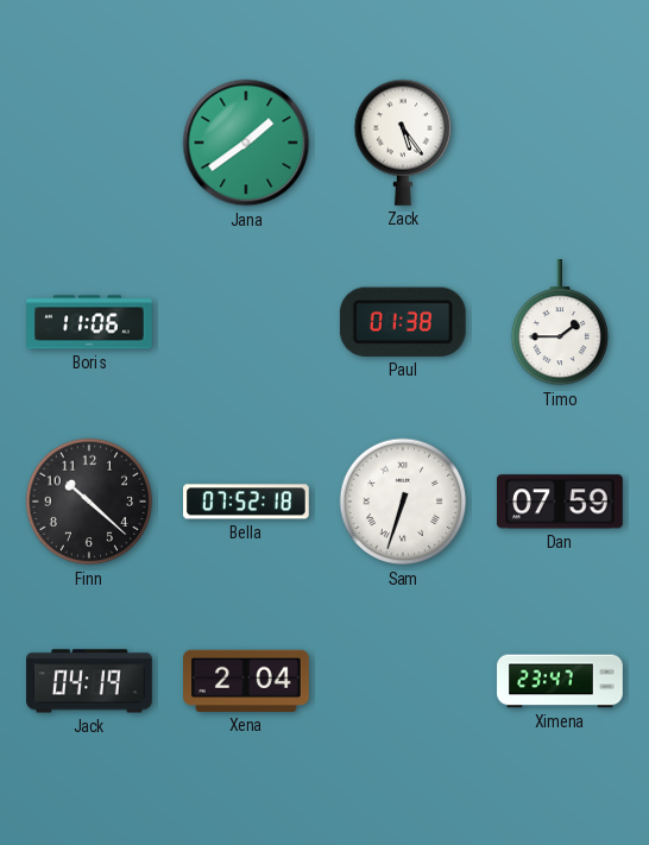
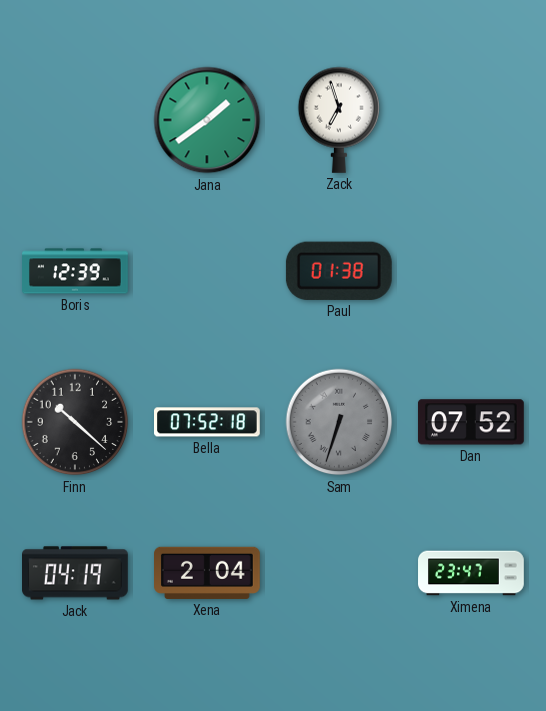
Zack: 5:24 -> 6:57
Boris: 11:06 -> 12:39
Timo: 1:45 -> none
Sam dial: white -> grey
Dan: 07:59 -> 07:52
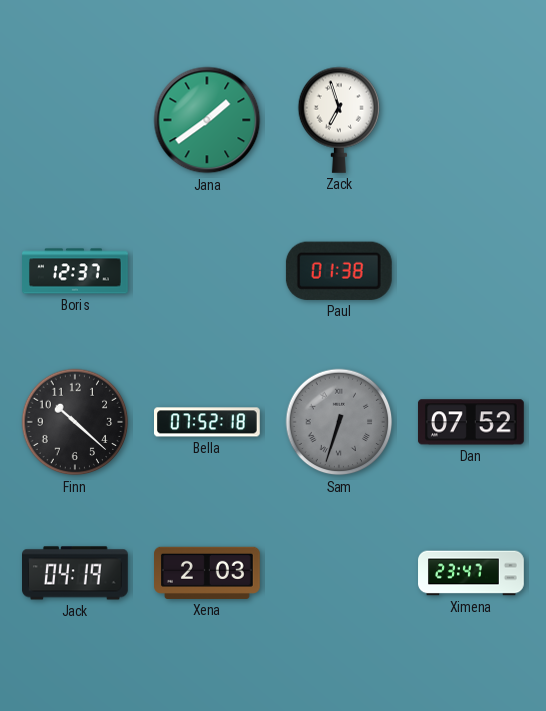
Boris: 12:39 -> 12:37
Xena: 2:04 -> 2:03
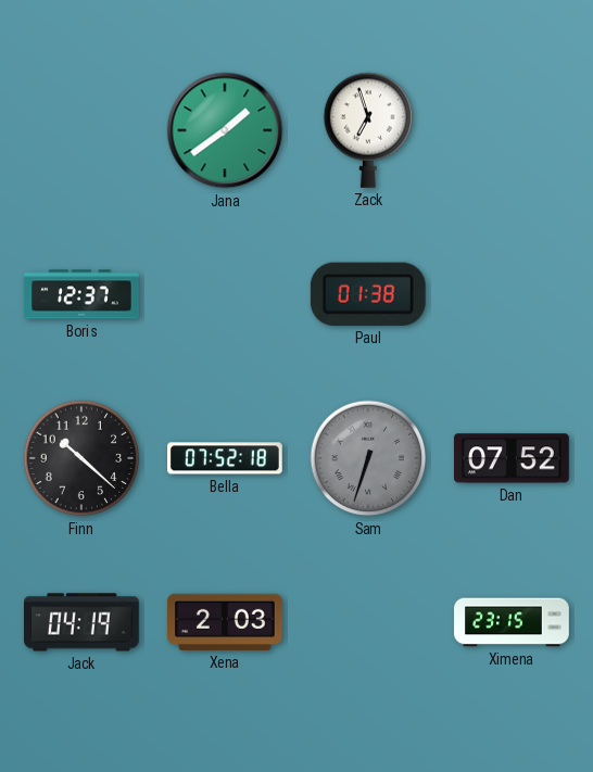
Ximena: 23:47 -> 23:15
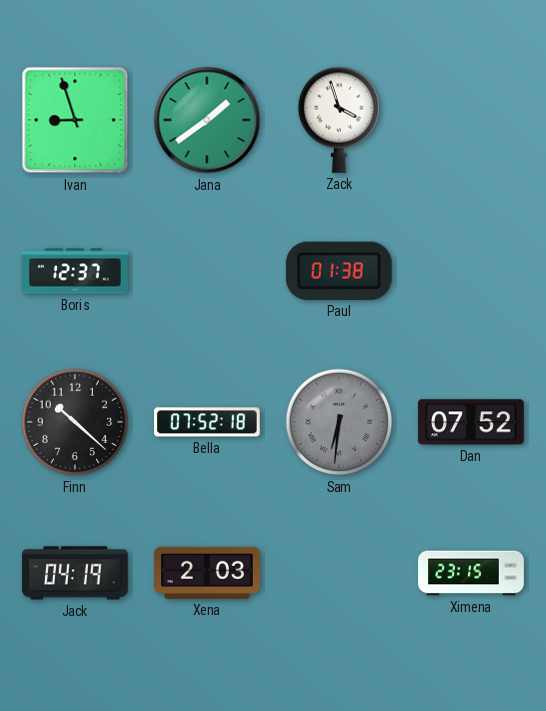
Ivan: none -> 8:57
Zack: 6:57 -> 3:57
Sam: 6:33 -> 6:31
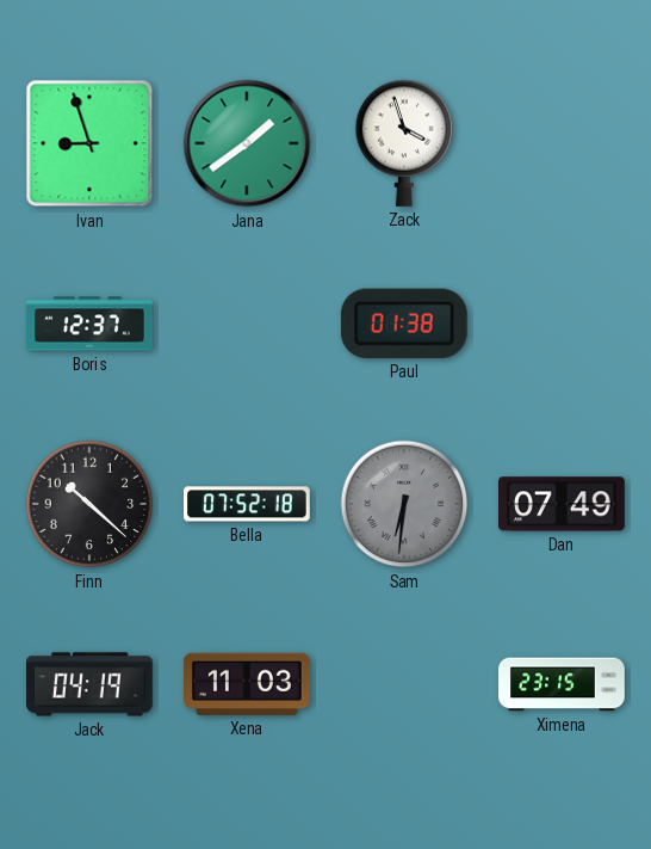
Dan: 07:52 -> 07:49
Xena: 2:03 -> 11:03
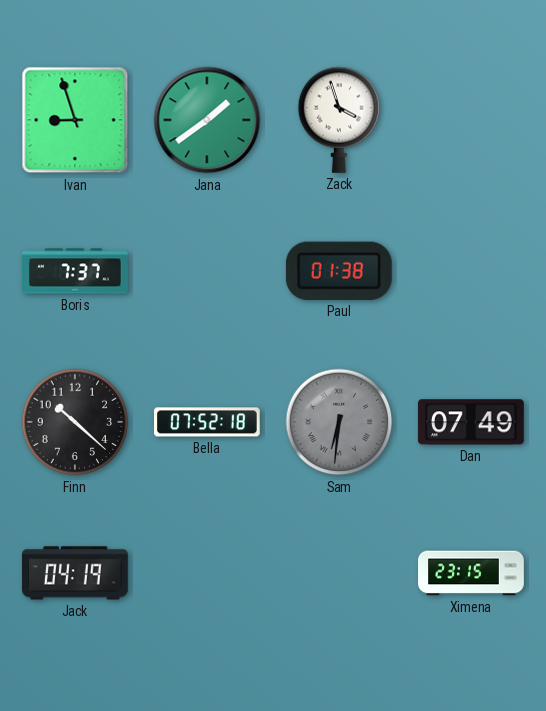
Boris: 12:37 -> 7:37
Xena: 11:03 -> none
